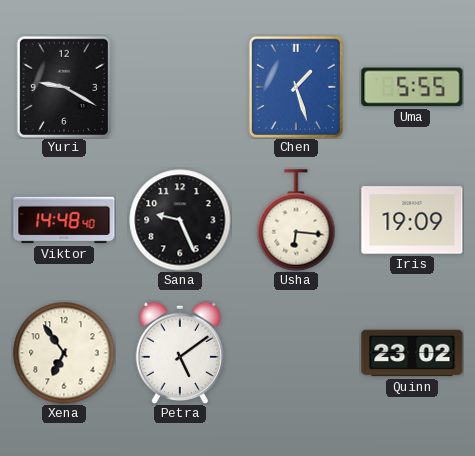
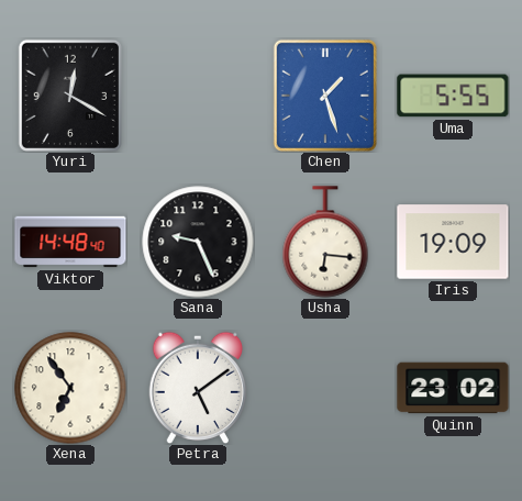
Yuri: 9:20 -> 12:20
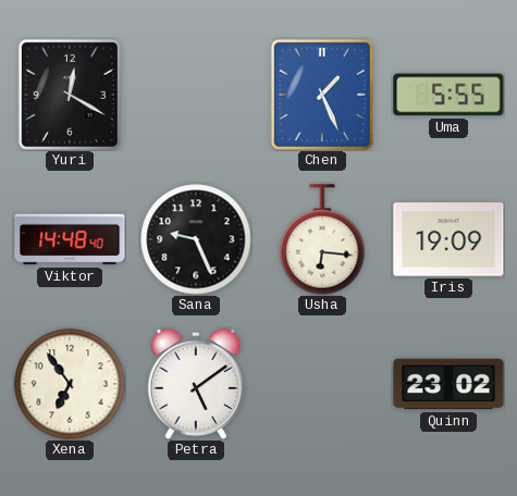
Chen: 1:27 -> 1:26
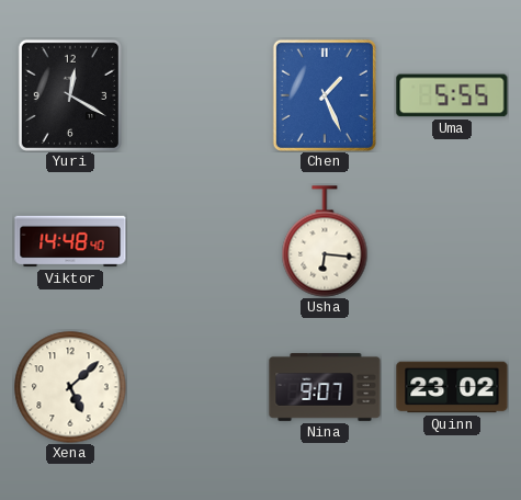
Sana: 9:26 -> none
Iris: 19:09 -> none
Xena: 6:54 -> 5:08
Petra: 5:09 -> none
Nina: none -> 9:07
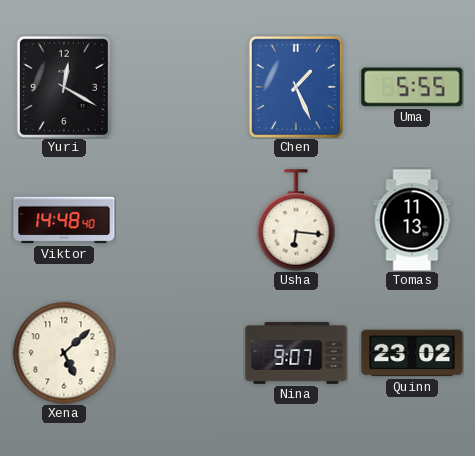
Tomas: none -> 11:13
